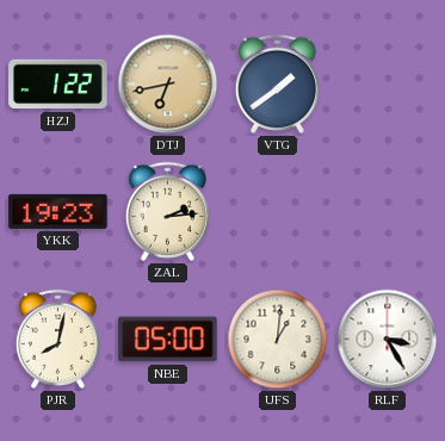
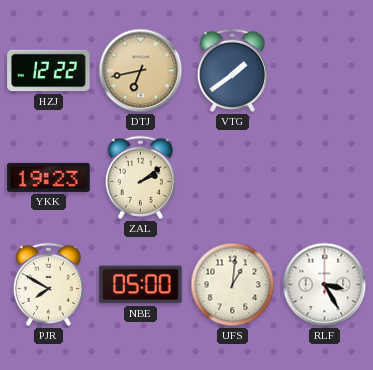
HZJ: 1:22 -> 12:22
ZAL: 2:14 -> 2:09
PJR: 8:02 -> 7:50
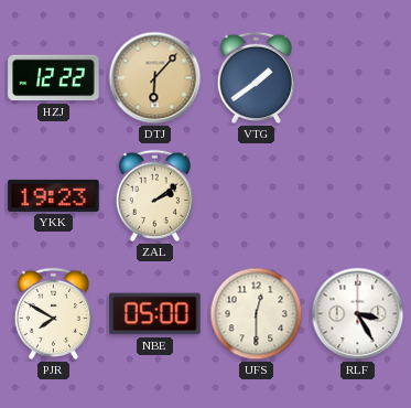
DTJ: 6:43 -> 6:07
UFS: 1:01 -> 12:30
